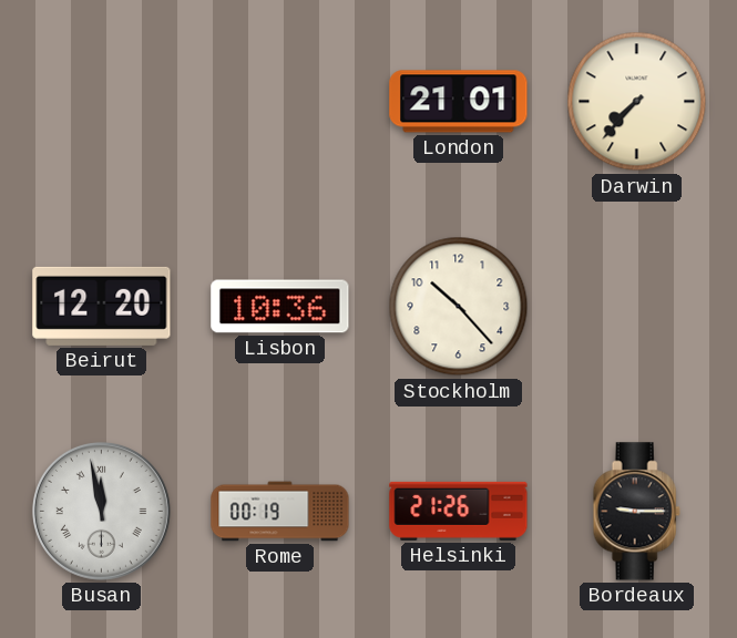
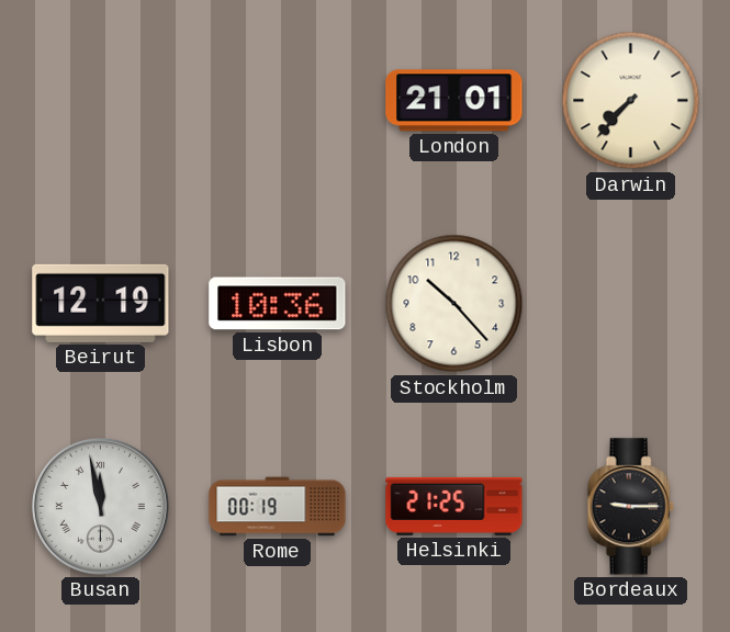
Beirut: 12:20 -> 12:19
Helsinki: 21:26 -> 21:25
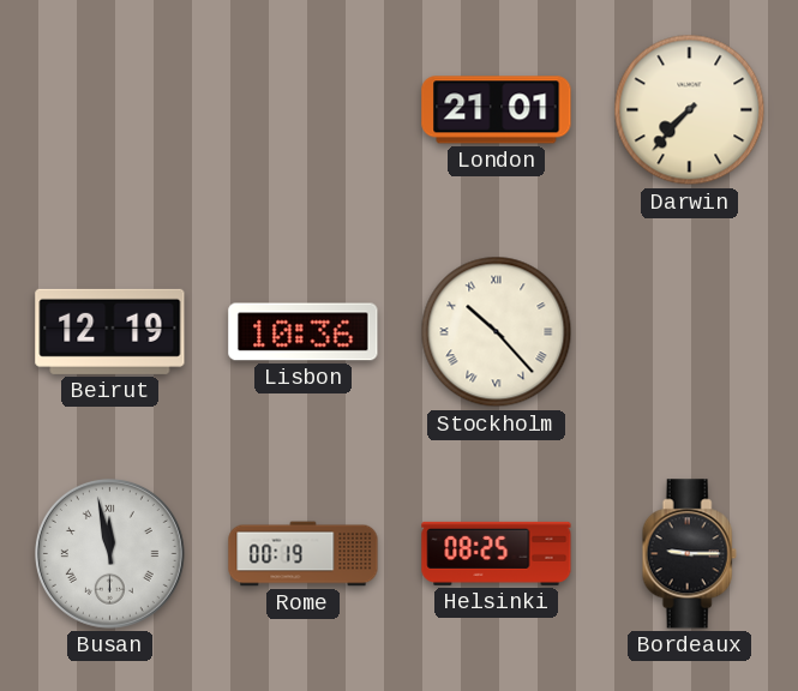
Stockholm numerals: Arabic -> Roman
Helsinki: 21:25 -> 08:25
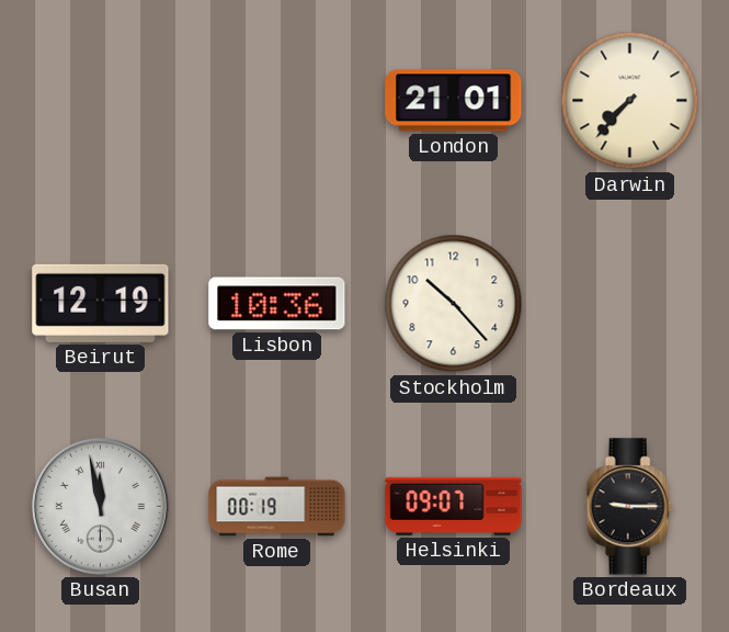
Stockholm numerals: Roman -> Arabic
Helsinki: 08:25 -> 09:07
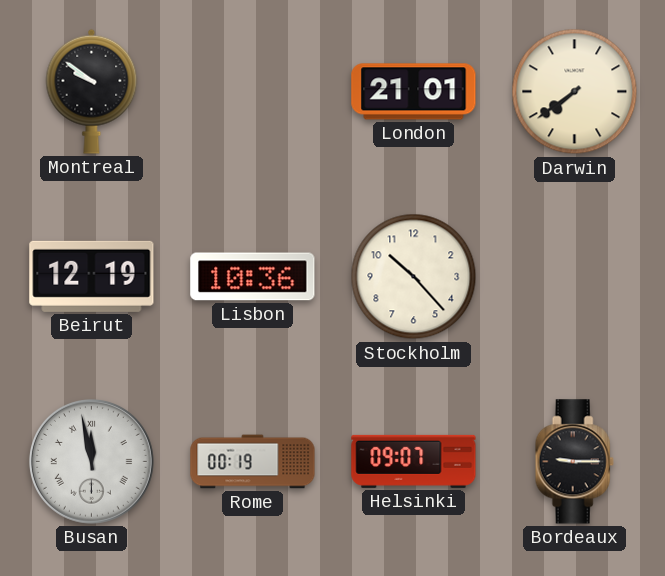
Montreal: none -> 9:51
Darwin: 7:37 -> 7:39
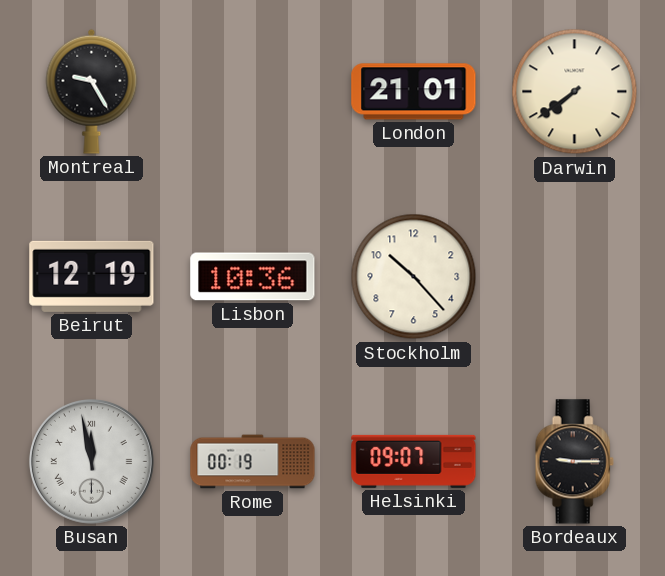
Montreal: 9:51 -> 9:25
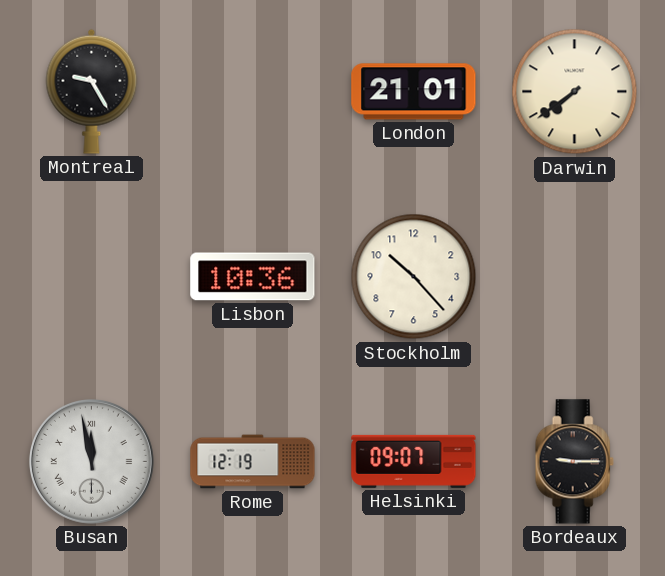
Beirut: 12:19 -> none
Rome: 00:19 -> 12:19
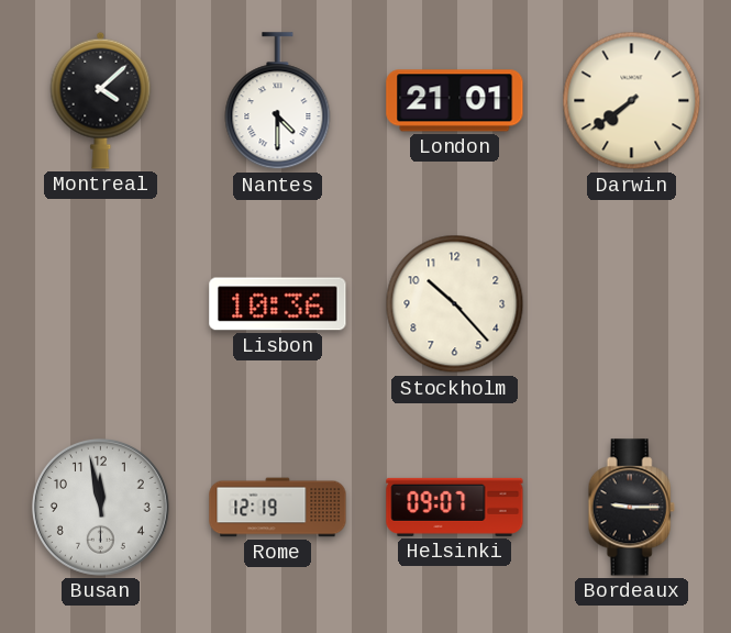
Montreal: 9:25 -> 4:08
Nantes: none -> 4:30
Busan numerals: Roman -> Arabic
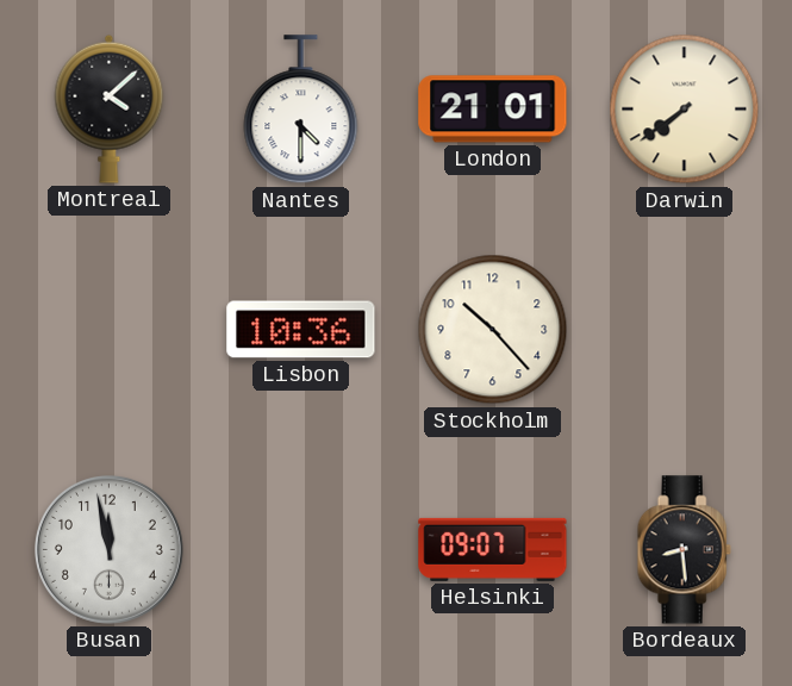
Rome: 12:19 -> none
Bordeaux: 9:15 -> 8:29
